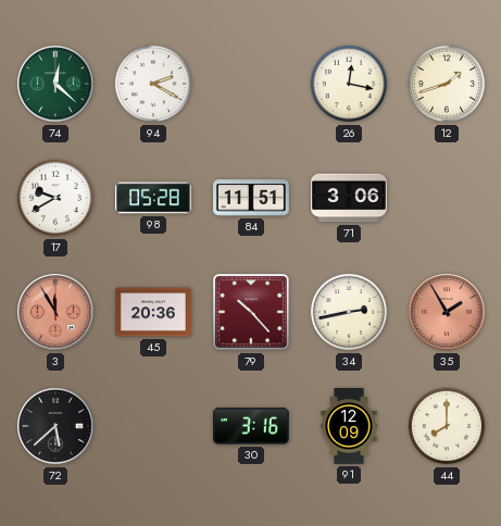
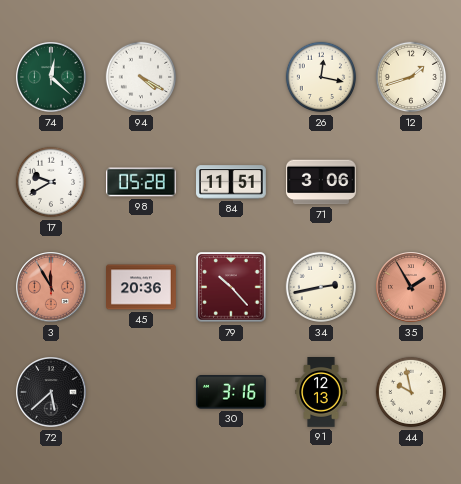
94: 2:20 -> 4:20
91: 12:09 -> 12:13
44: 8:00 -> 9:58
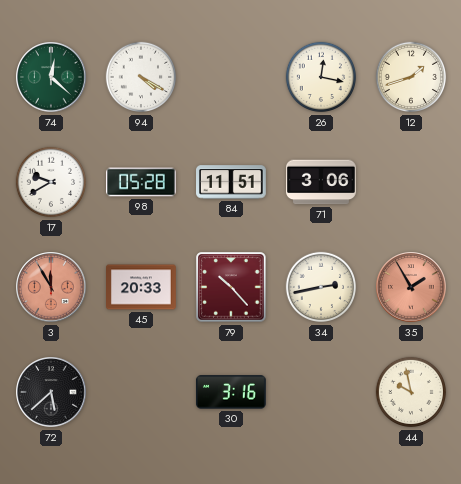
45: 20:36 -> 20:33
91: 12:13 -> none
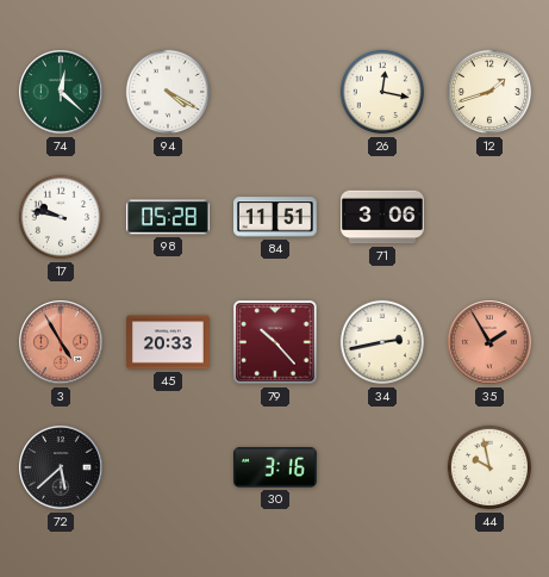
17: 9:40 -> 9:47
3: 11:55 -> 4:55
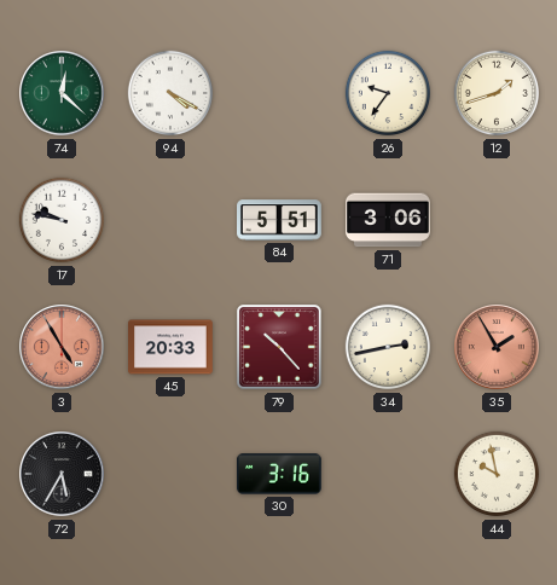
26: 12:17 -> 9:36
98: 05:28 -> none
84: 11:51 -> 5:51
72: 5:38 -> 5:35
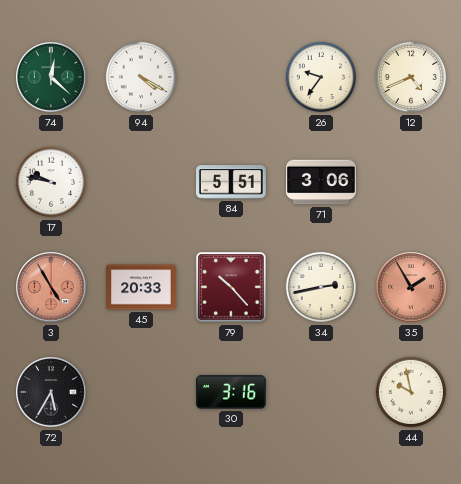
12: 1:42 -> 4:41
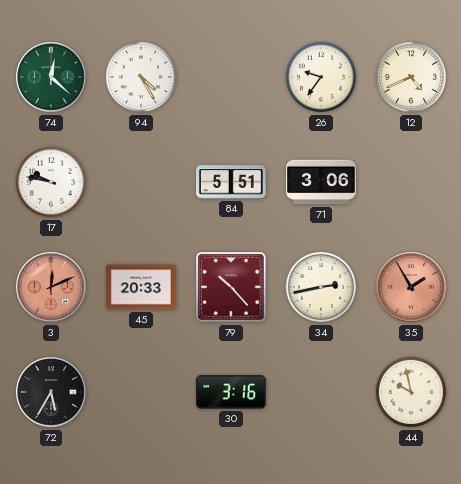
94: 4:20 -> 4:25
3: 4:55 -> 12:11
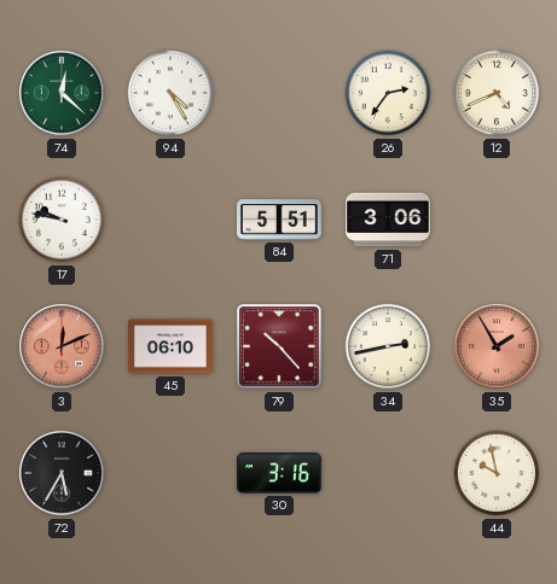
26: 9:36 -> 2:36
45: 20:33 -> 06:10
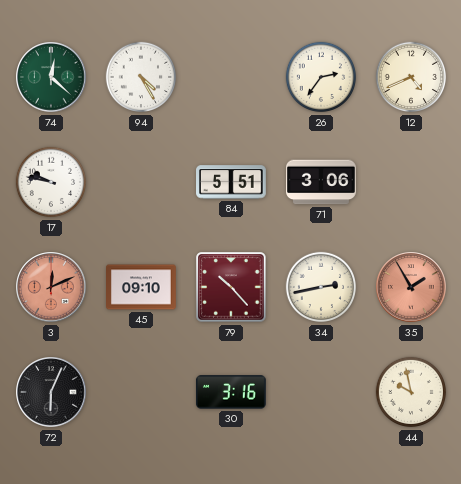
45: 06:10 -> 09:10
72: 5:35 -> 6:04
